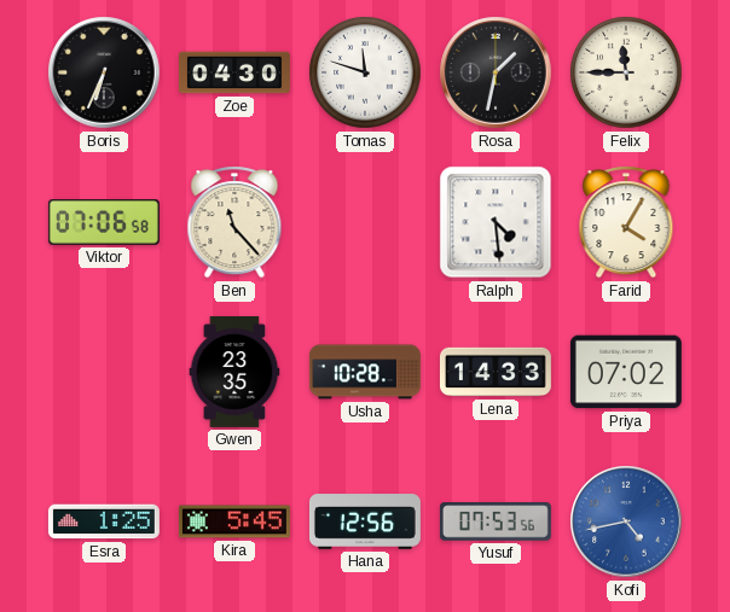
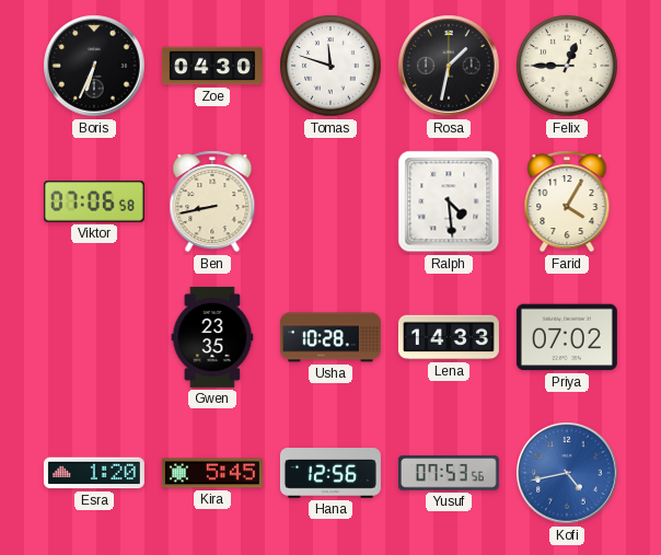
Felix: 11:45 -> 12:45
Ben: 11:23 -> 8:43
Esra: 1:25 -> 1:20
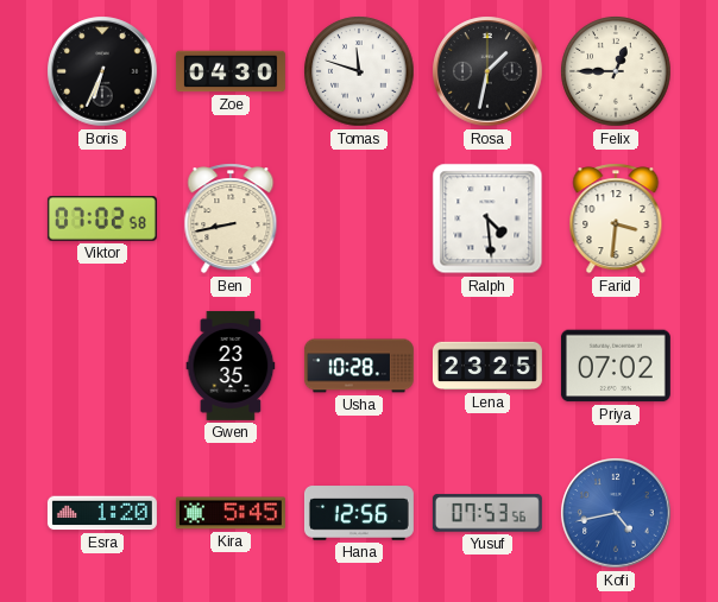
Viktor: 07:06 -> 07:02
Farid: 4:05 -> 3:31
Lena: 14:33 -> 23:25
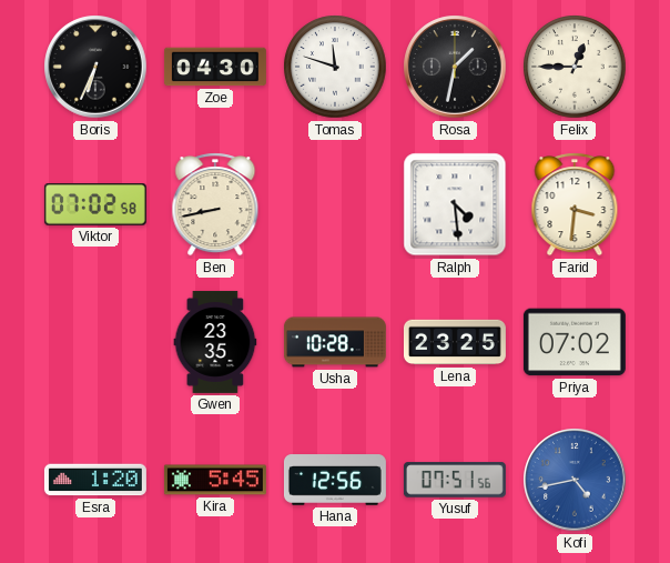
Yusuf: 07:53 -> 07:51
